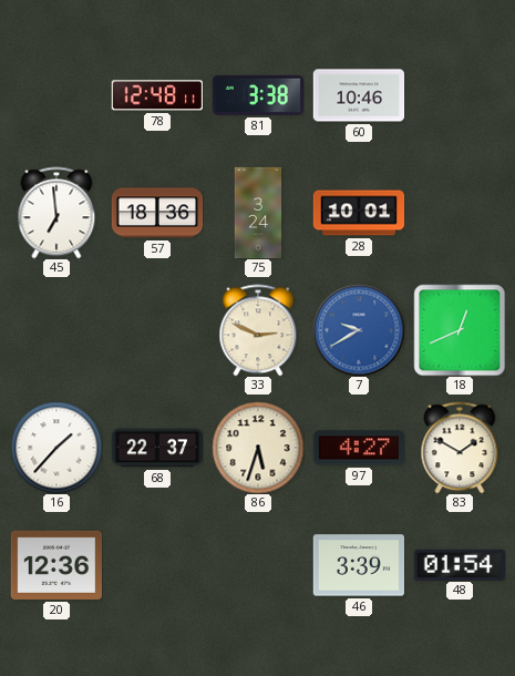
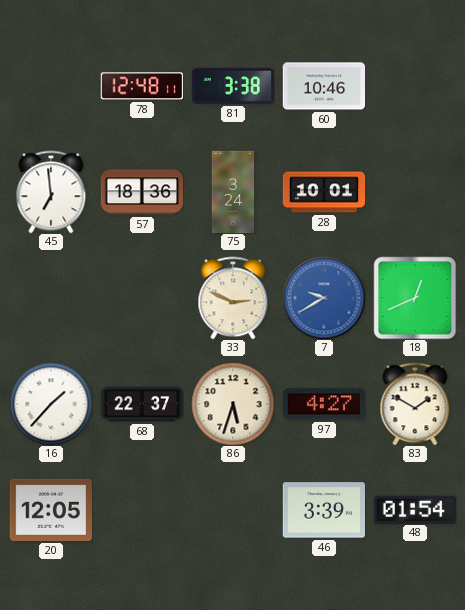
20: 12:36 -> 12:05
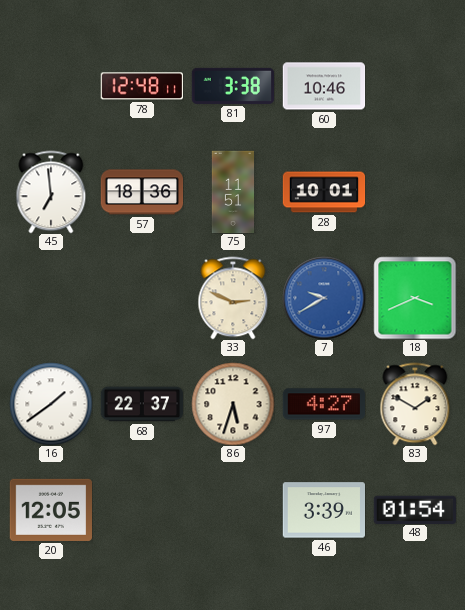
75: 3:24 -> 11:51
18: 12:41 -> 3:41
16: 1:37 -> 1:39
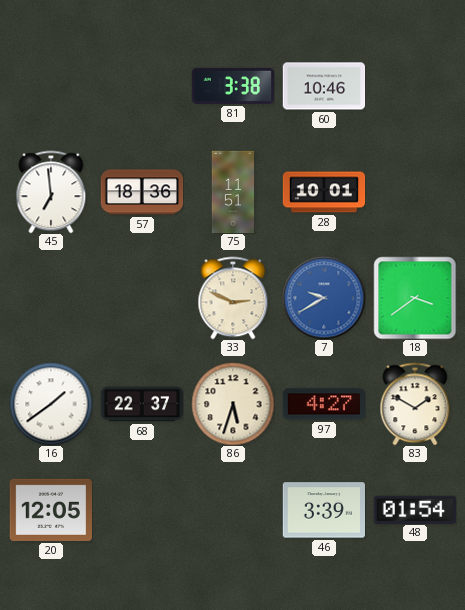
78: 12:48 -> none
18: 3:41 -> 3:39
